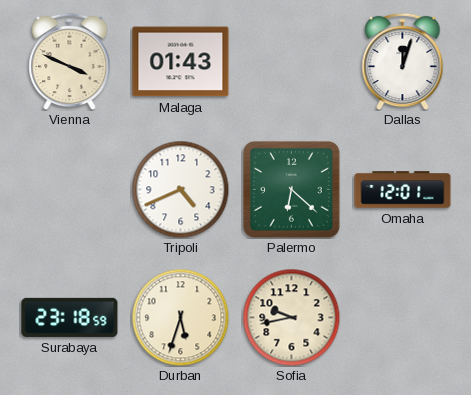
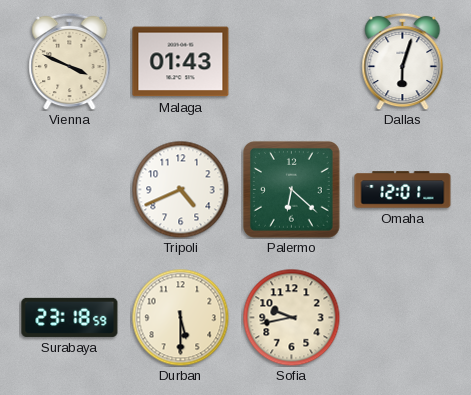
Dallas: 12:03 -> 6:03
Durban: 5:33 -> 5:30
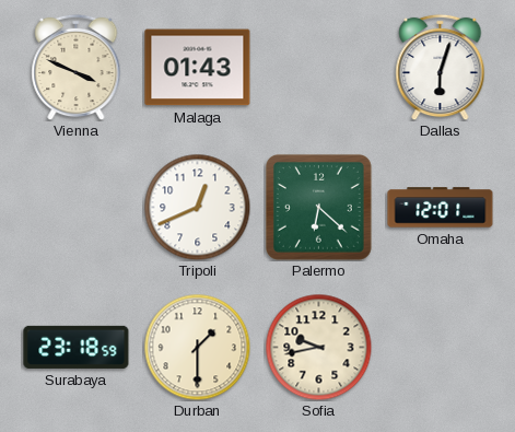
Tripoli: 4:41 -> 12:41
Durban: 5:30 -> 1:30
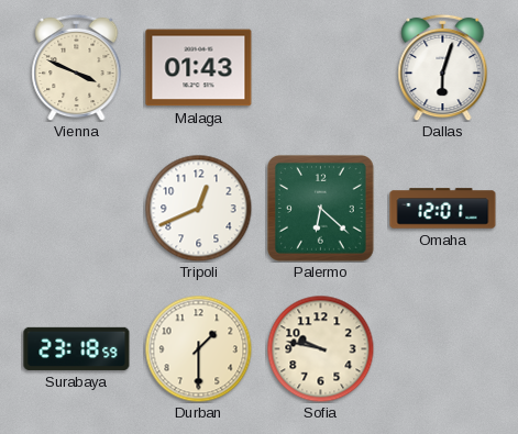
Sofia: 9:43 -> 9:47
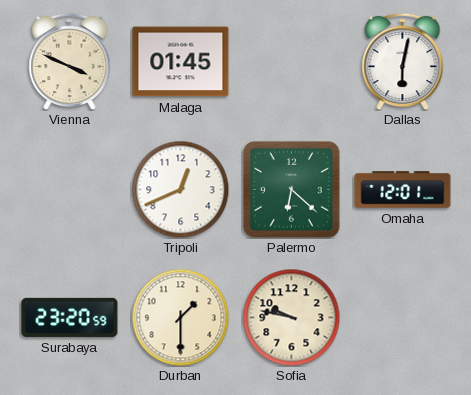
Malaga: 01:43 -> 01:45
Dallas: 6:03 -> 6:02
Surabaya: 23:18 -> 23:20
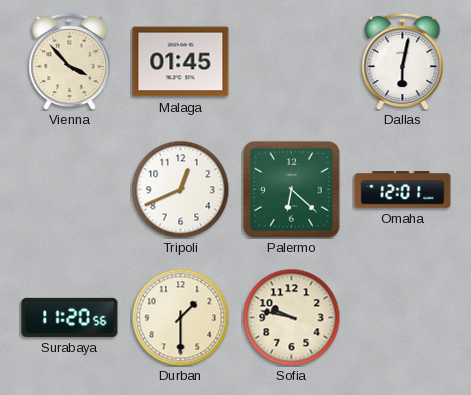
Vienna: 3:49 -> 3:53
Surabaya: 23:20 -> 11:20
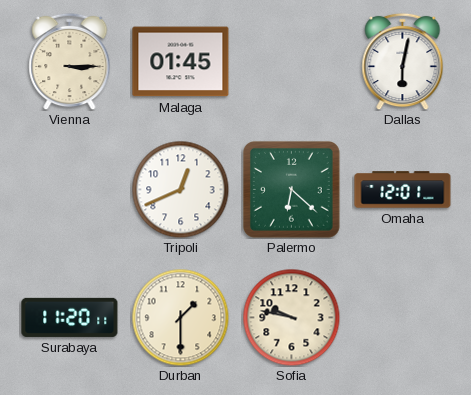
Vienna: 3:53 -> 3:15
Surabaya: 11:20:56 -> 11:20:11
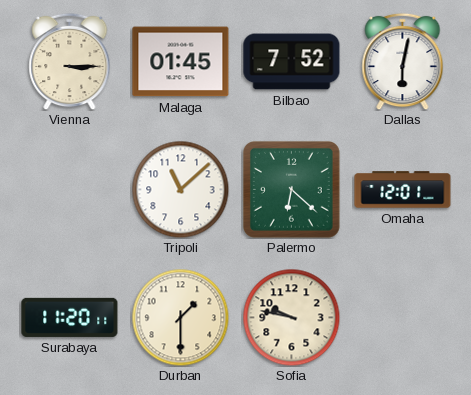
Bilbao: none -> 7:52
Tripoli: 12:41 -> 11:08
